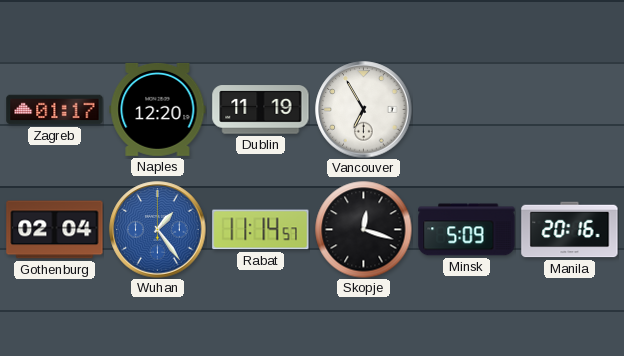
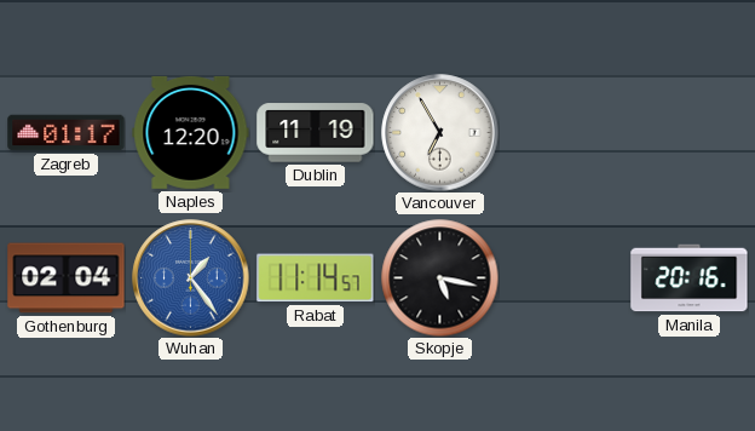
Skopje: 12:18 -> 5:17
Minsk: 5:09 -> none
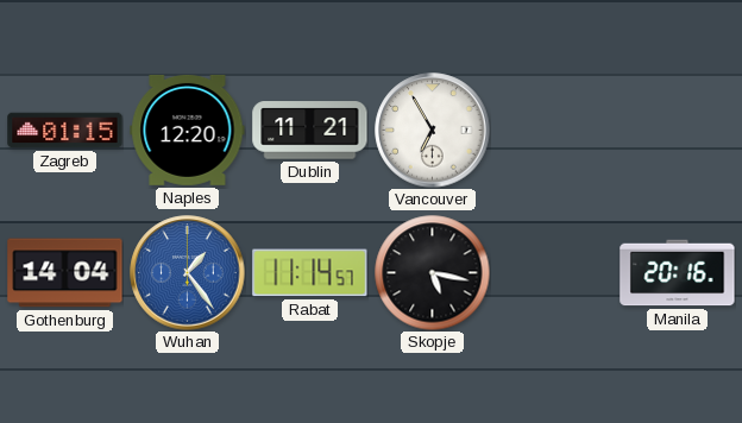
Zagreb: 01:17 -> 01:15
Dublin: 11:19 -> 11:21
Gothenburg: 02:04 -> 14:04
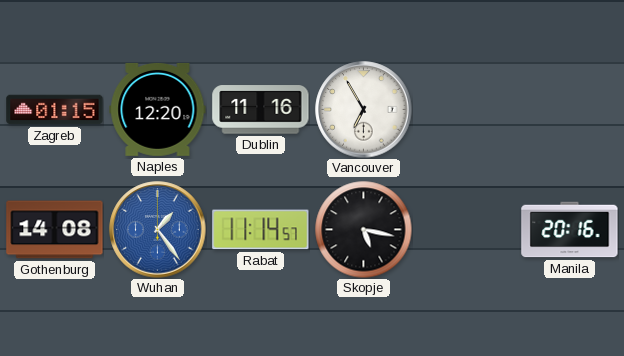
Dublin: 11:21 -> 11:16
Gothenburg: 14:04 -> 14:08
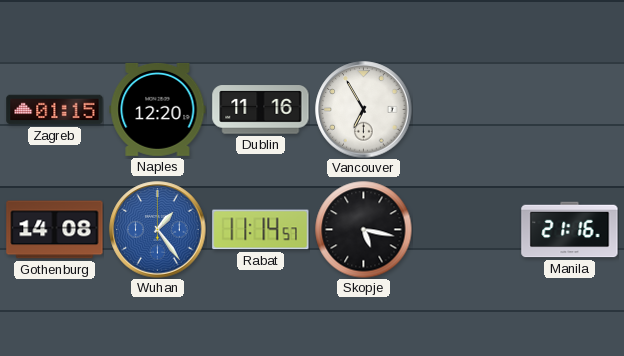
Manila: 20:16 -> 21:16
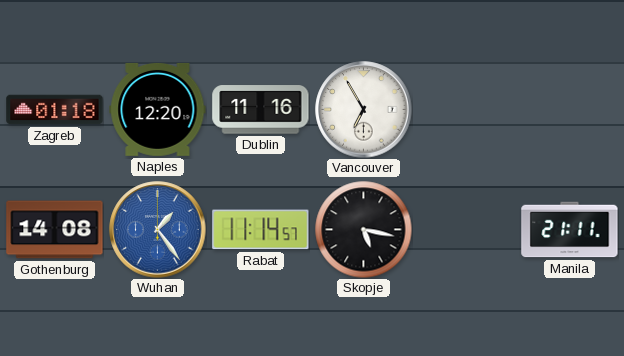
Zagreb: 01:15 -> 01:18
Manila: 21:16 -> 21:11
